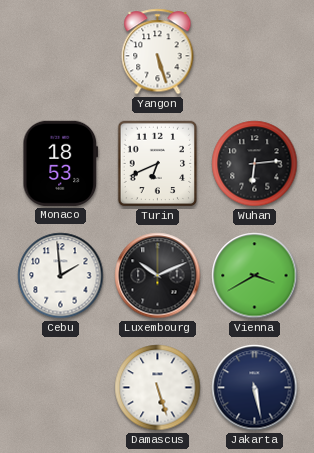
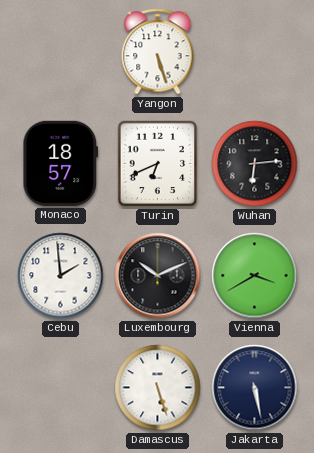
Monaco: 18:53 -> 18:57
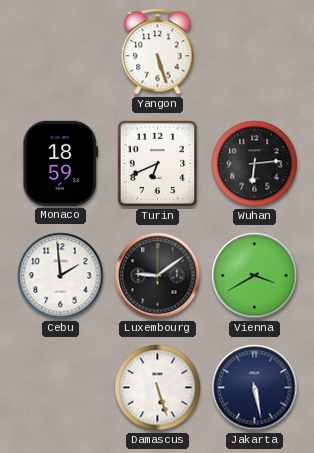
Monaco: 18:57 -> 18:59
Luxembourg: 10:11 -> 9:09
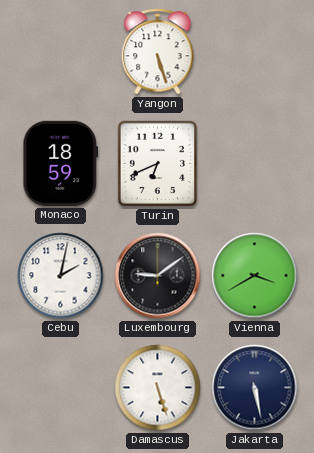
Wuhan: 6:14 -> none
Cebu: 1:59 -> 2:02
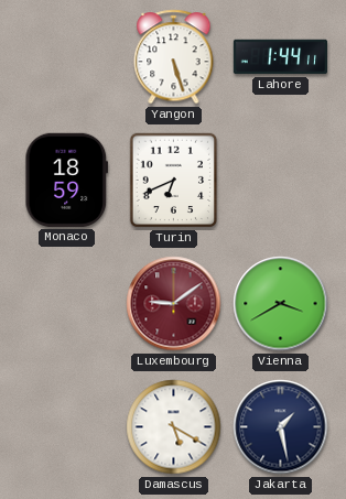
Lahore: none -> 1:44
Cebu: 2:02 -> none
Luxembourg dial: black -> burgundy
Damascus: 5:27 -> 5:20
Jakarta: 5:28 -> 1:28
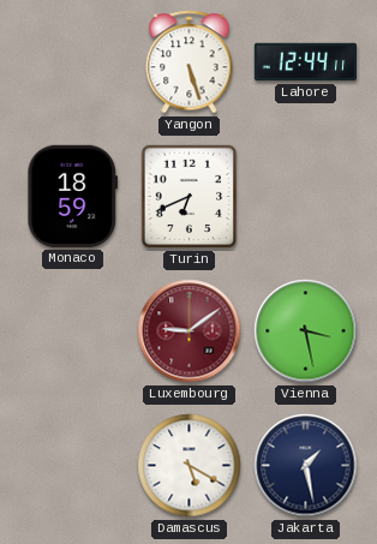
Lahore: 1:44 -> 12:44
Vienna: 3:40 -> 3:28
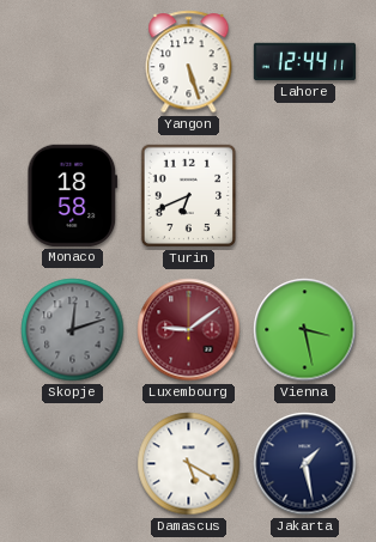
Monaco: 18:59 -> 18:58
Skopje: none -> 12:12
